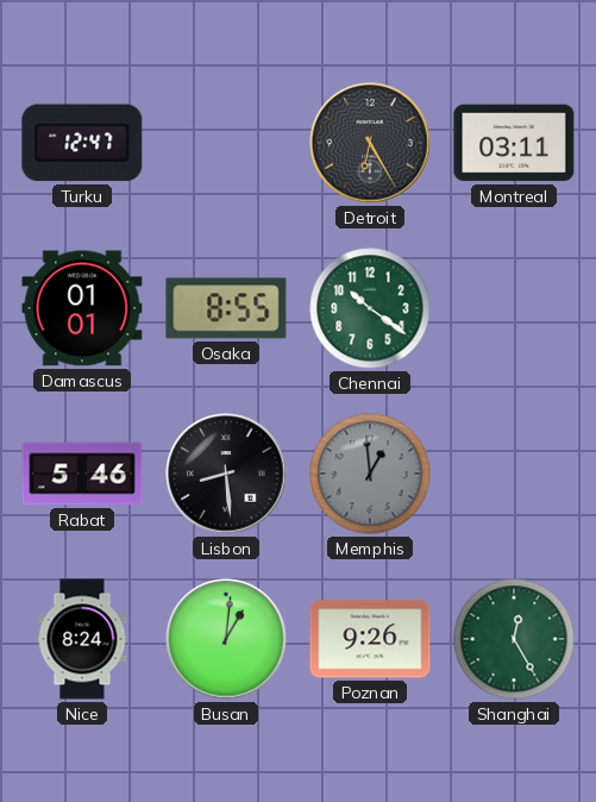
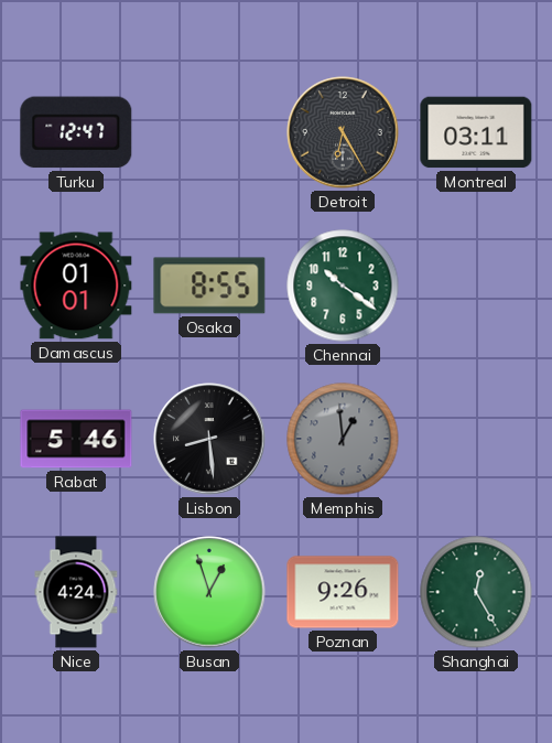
Nice: 8:24 -> 4:24
Busan: 1:01 -> 12:57
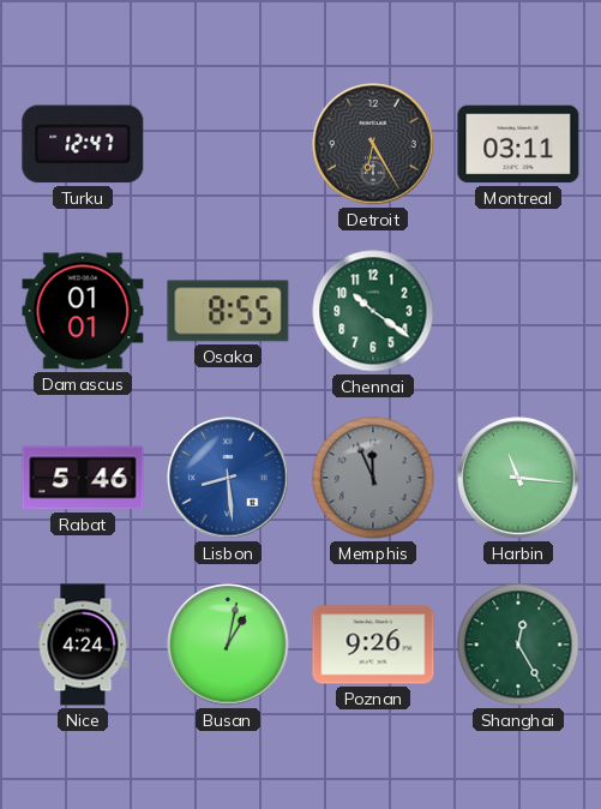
Lisbon dial: black -> blue
Memphis: 12:59 -> 11:56
Harbin: none -> 11:16
Busan: 12:57 -> 1:02
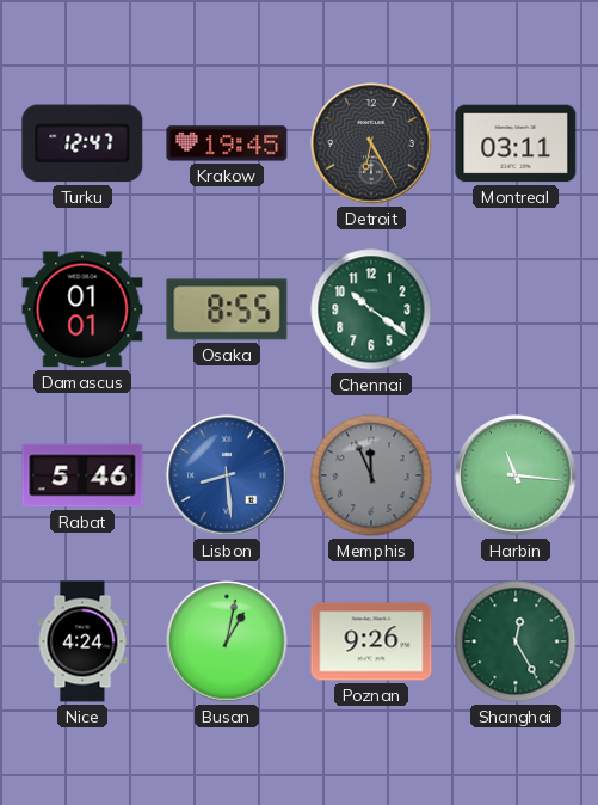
Krakow: none -> 19:45
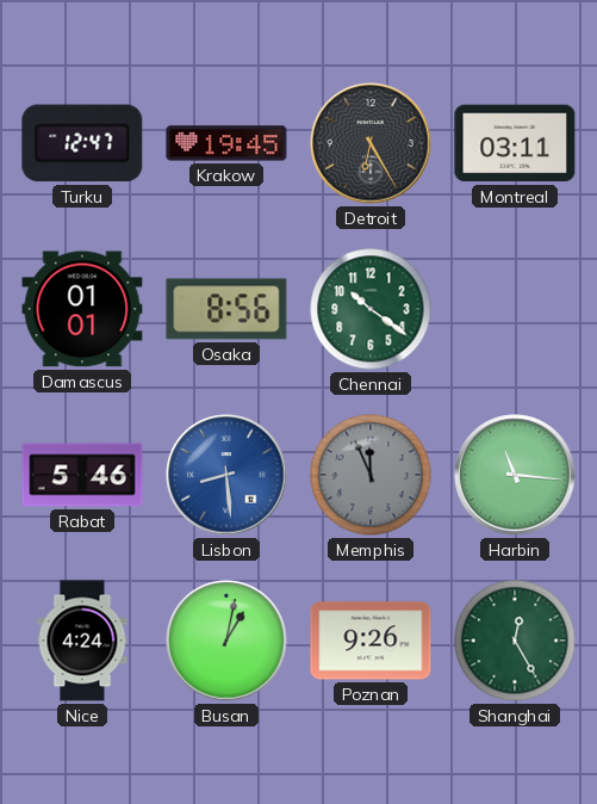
Osaka: 8:55 -> 8:56
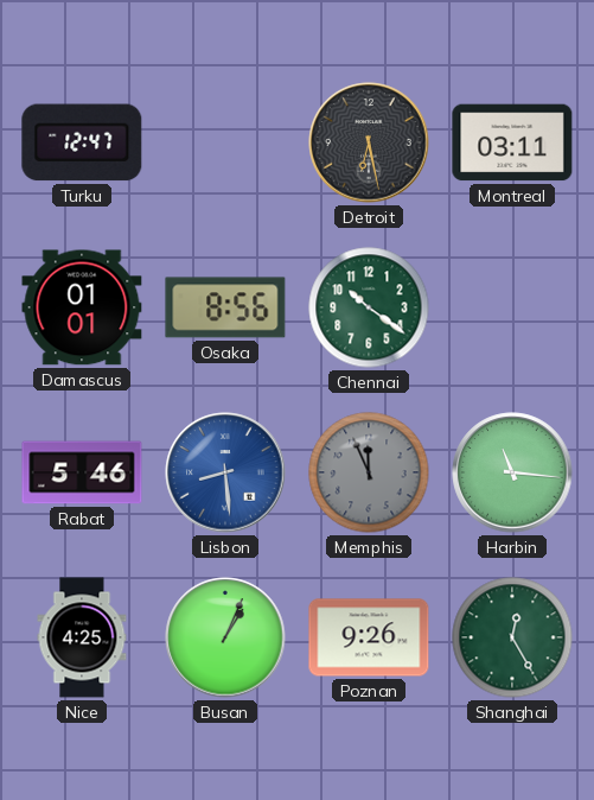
Krakow: 19:45 -> none
Detroit: 6:25 -> 6:28
Nice: 4:24 -> 4:25
Busan: 1:02 -> 1:04
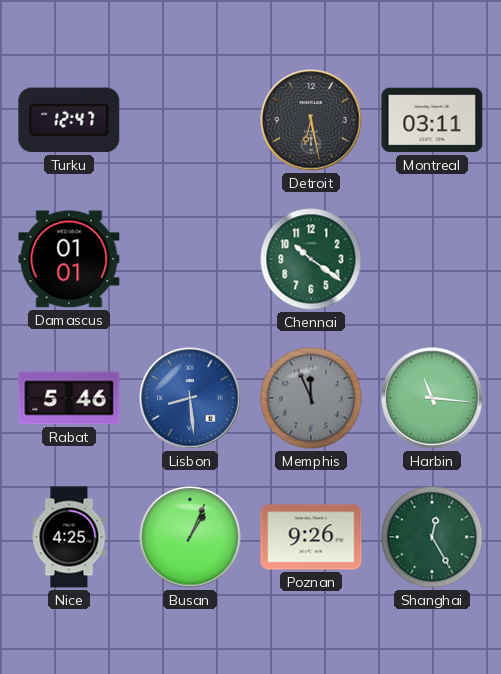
Osaka: 8:56 -> none
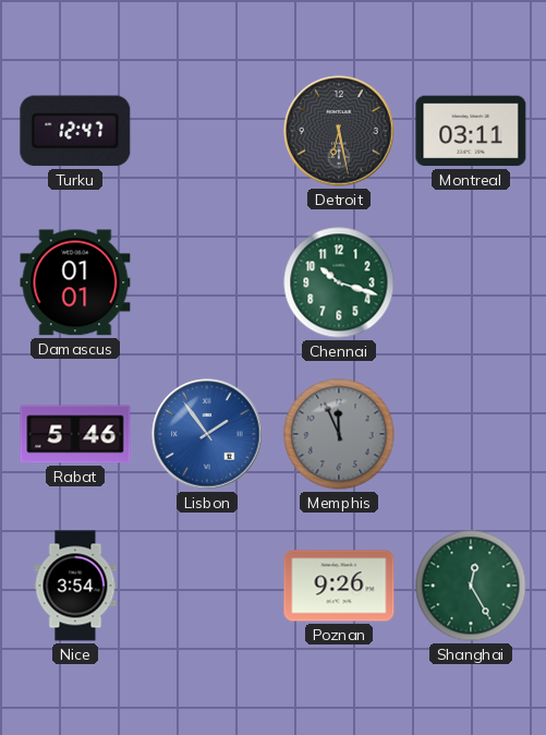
Chennai: 10:21 -> 10:18
Lisbon: 8:29 -> 1:54
Harbin: 11:16 -> none
Nice: 4:25 -> 3:54
Busan: 1:04 -> none
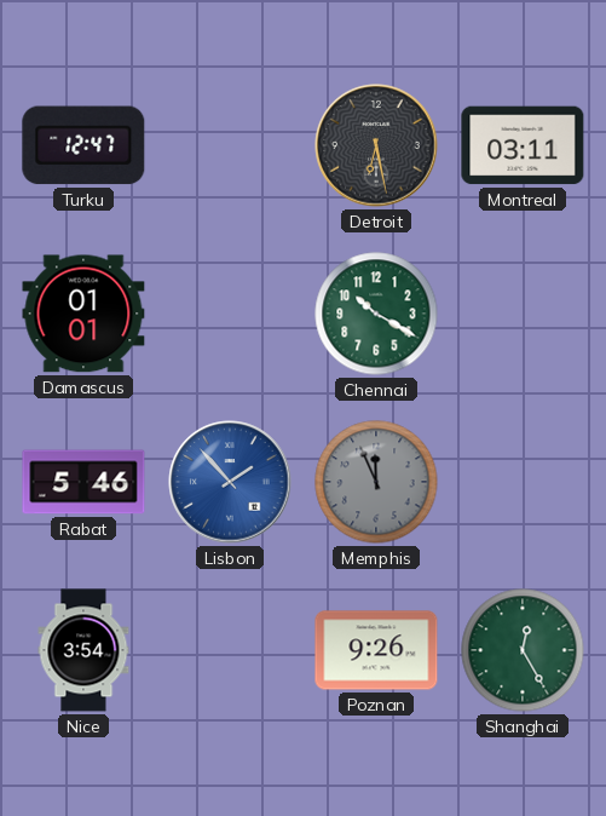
Chennai: 10:18 -> 10:20
Lisbon: 1:54 -> 1:53
